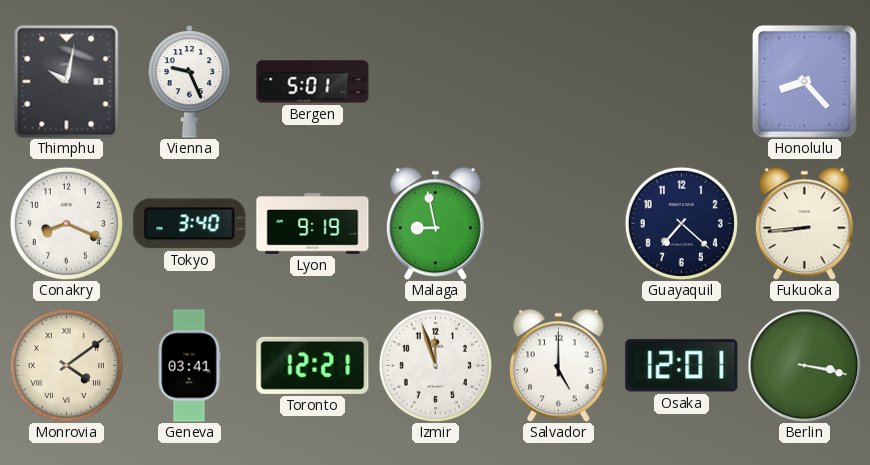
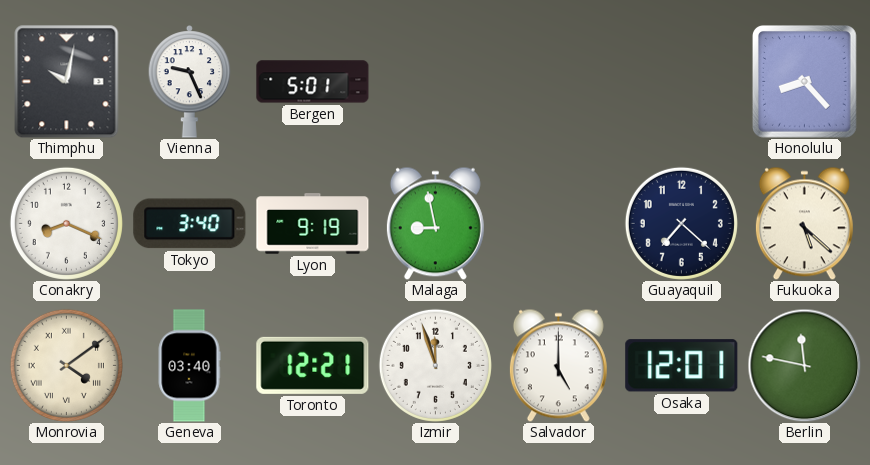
Fukuoka: 8:44 -> 5:22
Geneva: 03:41 -> 03:40
Berlin: 3:17 -> 11:47
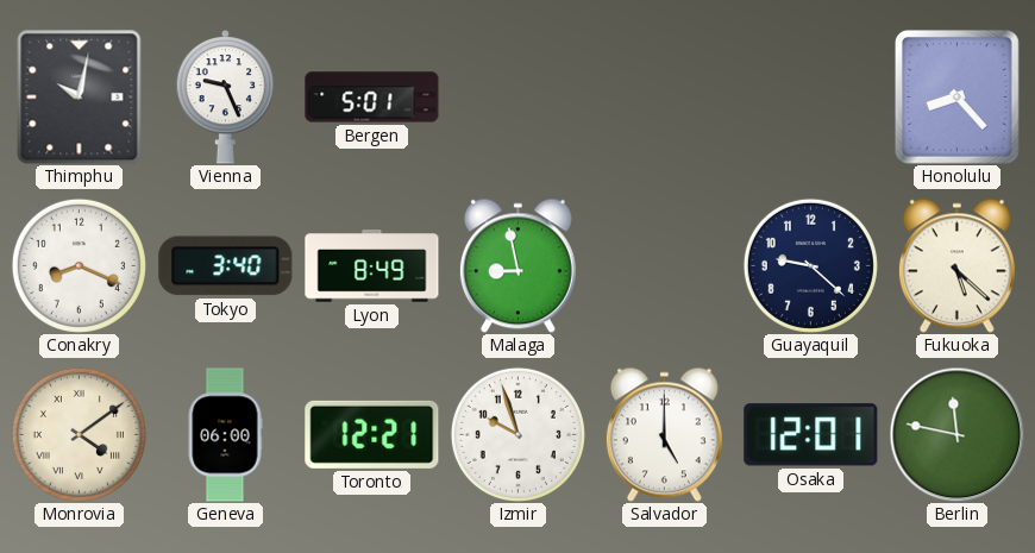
Lyon: 9:19 -> 8:49
Guayaquil: 7:22 -> 9:22
Geneva: 03:40 -> 06:00
Izmir: 11:57 -> 9:57
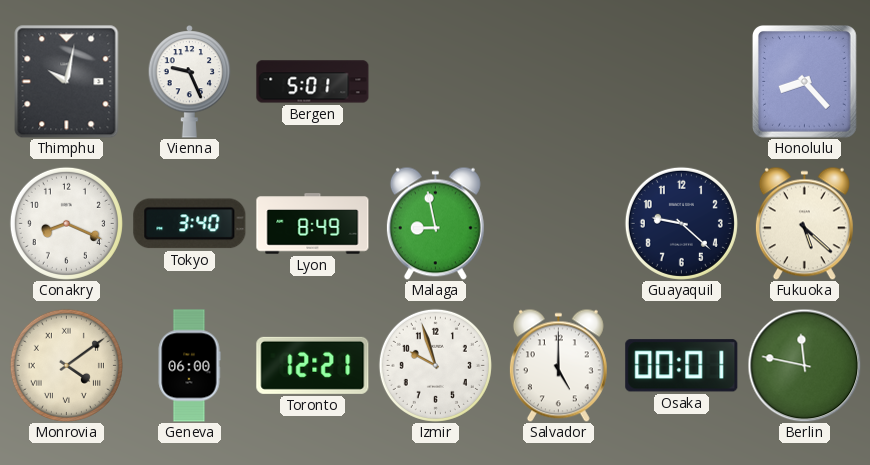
Osaka: 12:01 -> 00:01
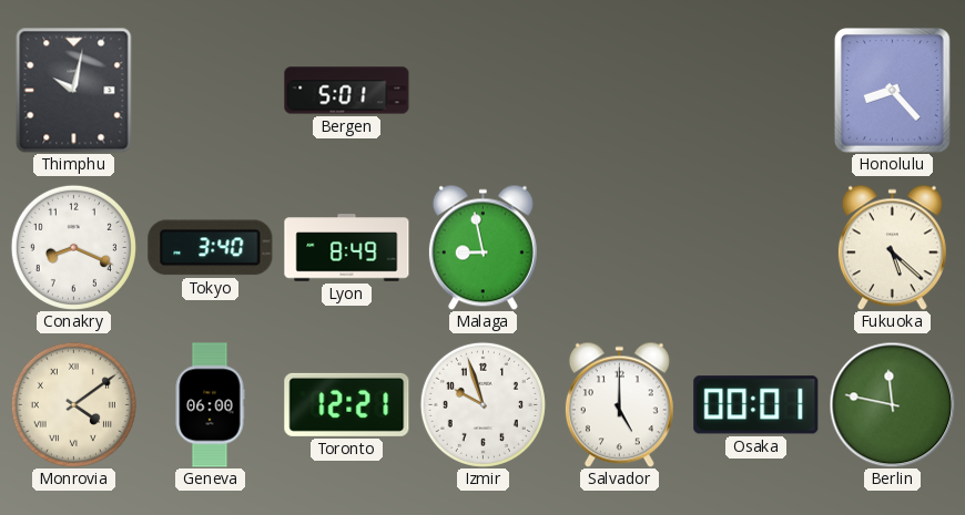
Vienna: 9:26 -> none
Guayaquil: 9:22 -> none
